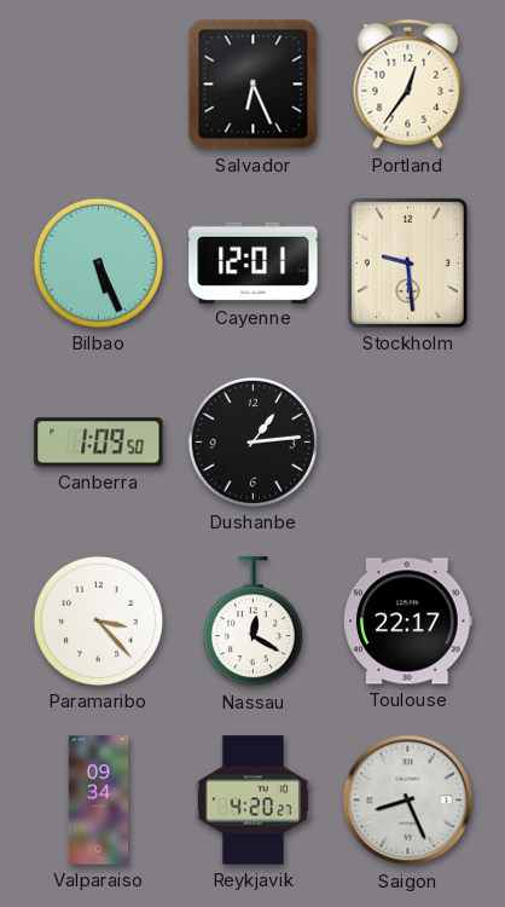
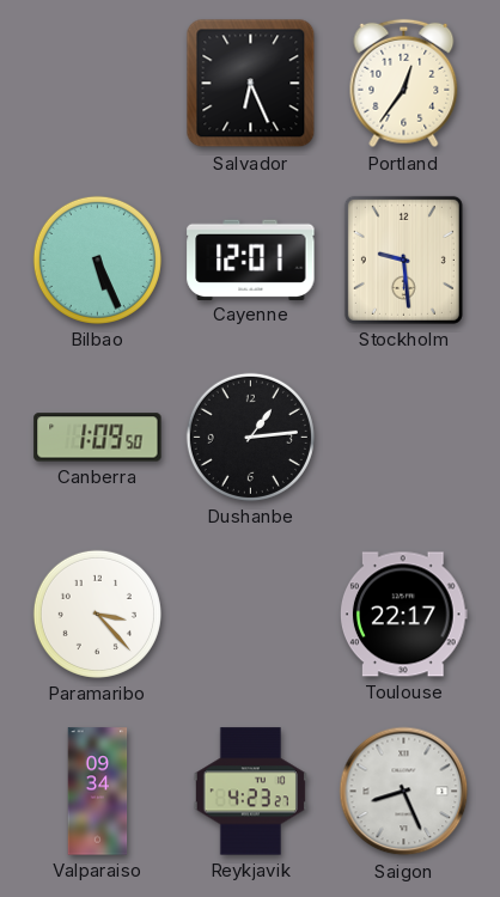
Nassau: 12:20 -> none
Reykjavik: 4:20 -> 4:23
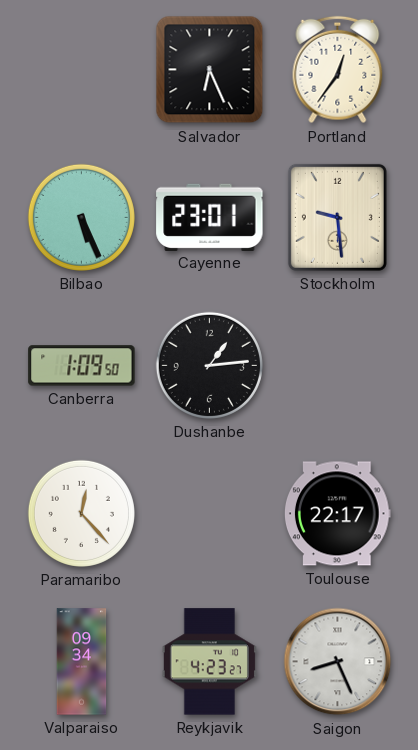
Cayenne: 12:01 -> 23:01
Paramaribo: 3:23 -> 12:23
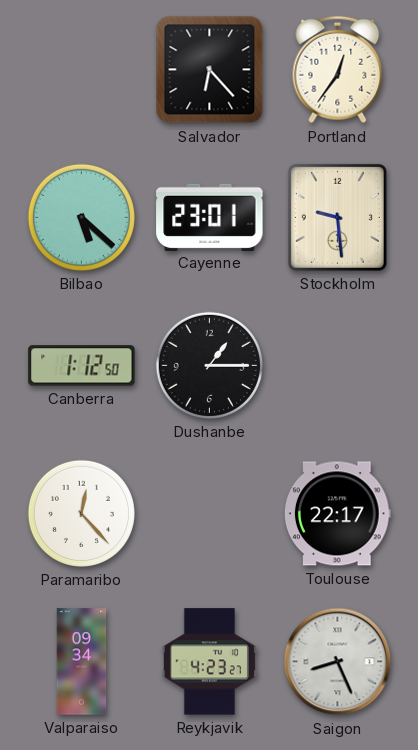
Salvador: 6:26 -> 6:23
Bilbao: 5:26 -> 5:22
Canberra: 1:09 -> 1:12
Dushanbe: 1:14 -> 1:15
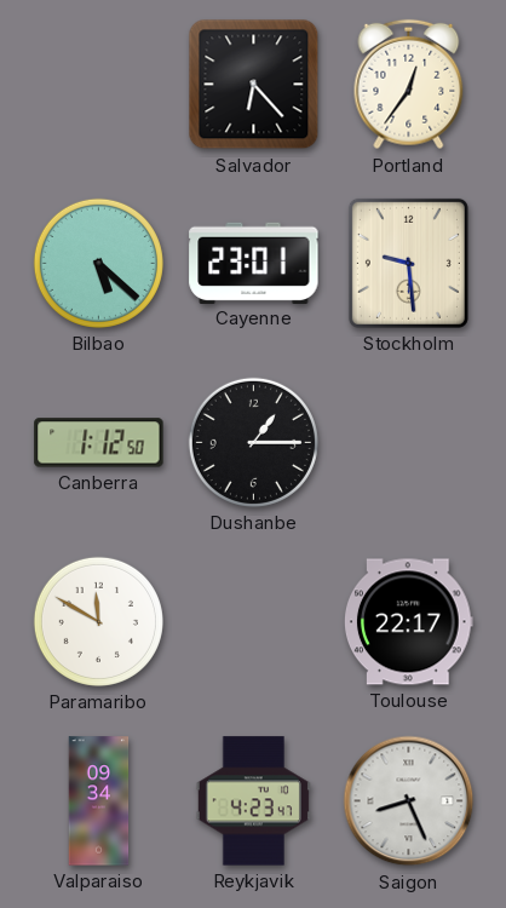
Paramaribo: 12:23 -> 11:50
Reykjavik: 4:23:27 -> 4:23:47
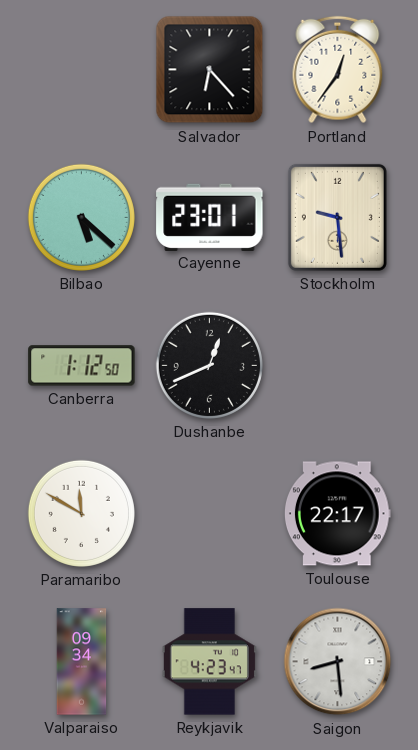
Dushanbe: 1:15 -> 12:41
Saigon: 8:26 -> 8:29
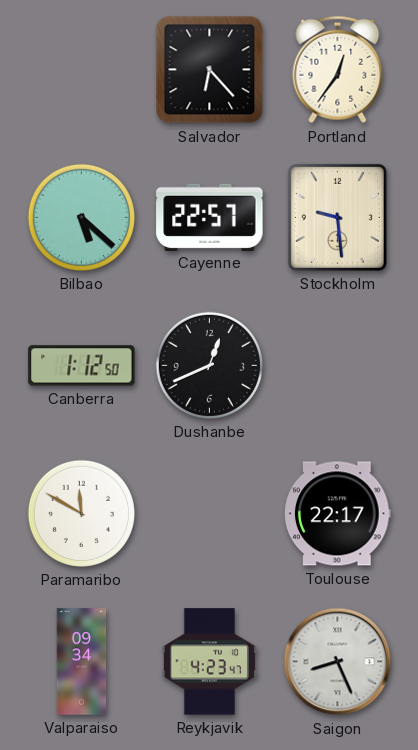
Cayenne: 23:01 -> 22:57
Saigon: 8:29 -> 8:26
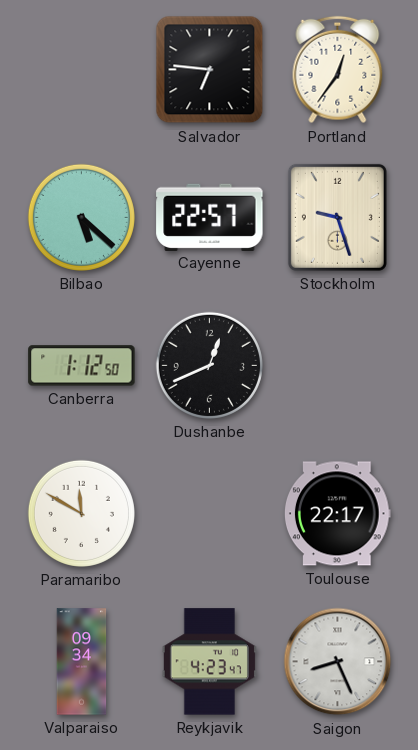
Salvador: 6:23 -> 6:46
Stockholm: 9:29 -> 9:27
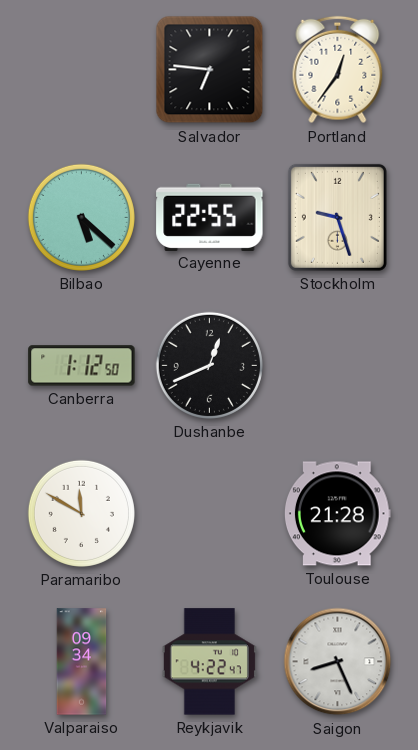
Cayenne: 22:57 -> 22:55
Toulouse: 22:17 -> 21:28
Reykjavik: 4:23 -> 4:22
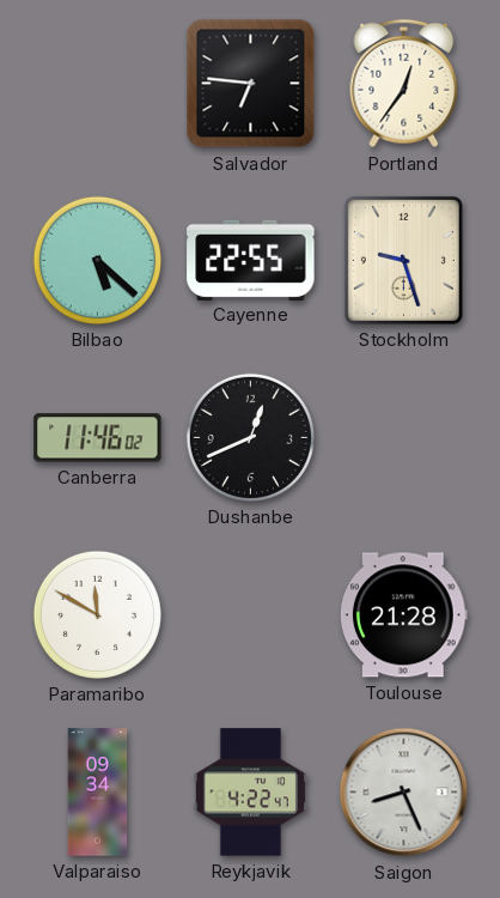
Canberra: 1:12 -> 11:46
